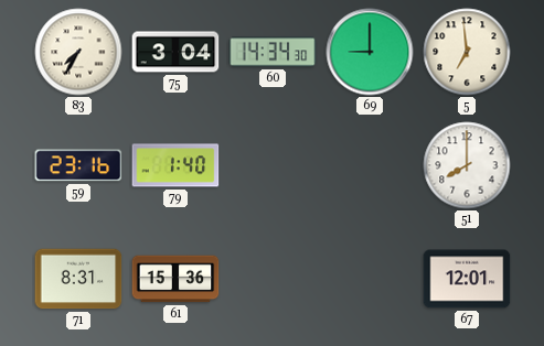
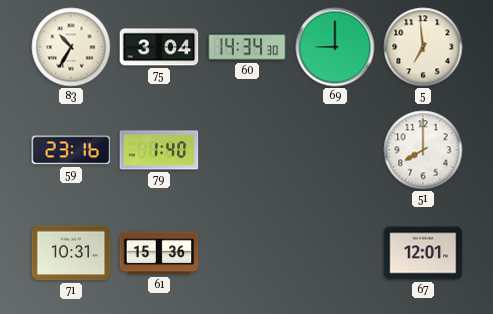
83: 7:35 -> 10:35
71: 8:31 -> 10:31
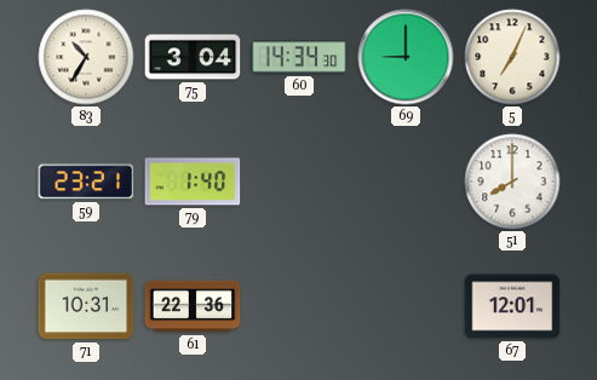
5: 6:59 -> 7:04
59: 23:16 -> 23:21
61: 15:36 -> 22:36
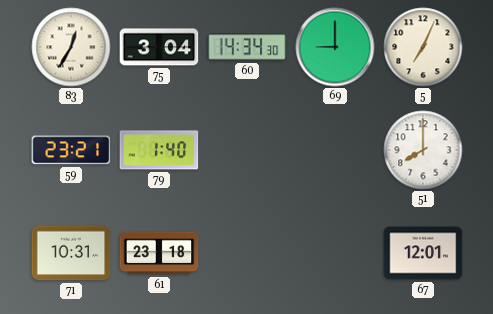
83: 10:35 -> 12:35
61: 22:36 -> 23:18
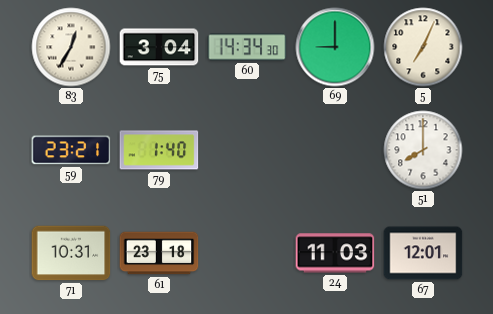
24: none -> 11:03
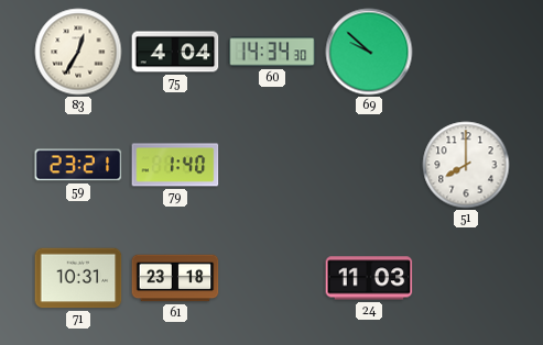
75: 3:04 -> 4:04
69: 9:00 -> 9:52
5: 7:04 -> none
67: 12:01 -> none
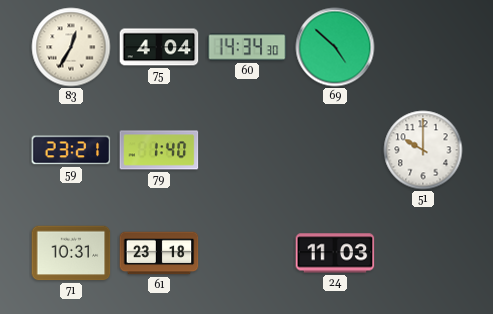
69: 9:52 -> 4:52
51: 8:00 -> 10:00
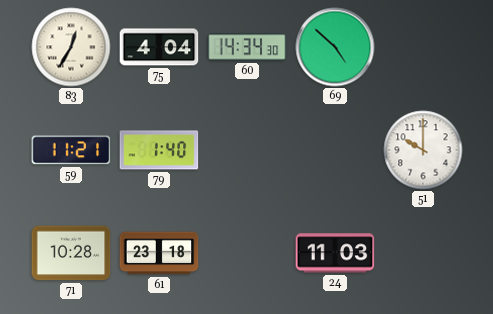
59: 23:21 -> 11:21
71: 10:31 -> 10:28
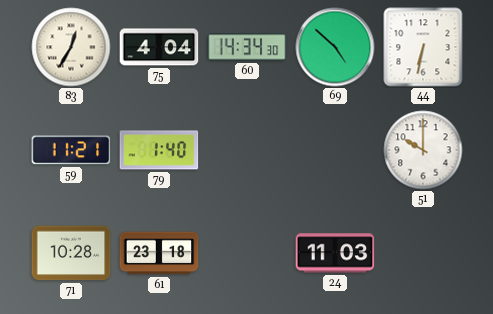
44: none -> 6:32
